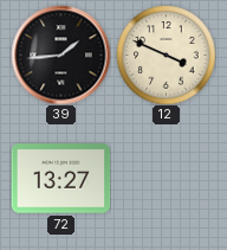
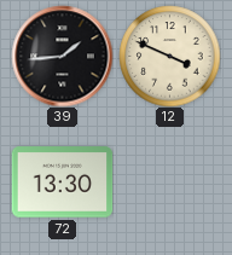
72: 13:27 -> 13:30
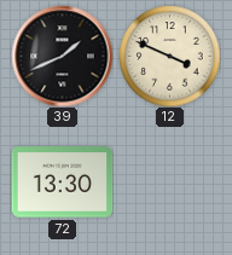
39: 1:44 -> 1:41
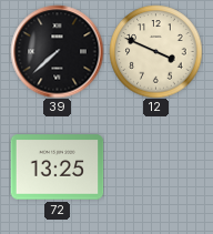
39: 1:41 -> 7:38
72: 13:30 -> 13:25
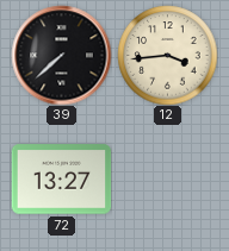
12: 3:49 -> 3:44
72: 13:25 -> 13:27
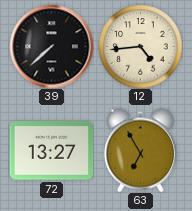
12: 3:44 -> 4:44
63: none -> 6:55
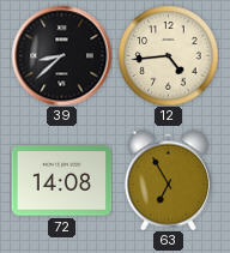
39: 7:38 -> 8:38
72: 13:27 -> 14:08
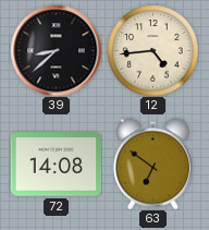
63: 6:55 -> 6:51
